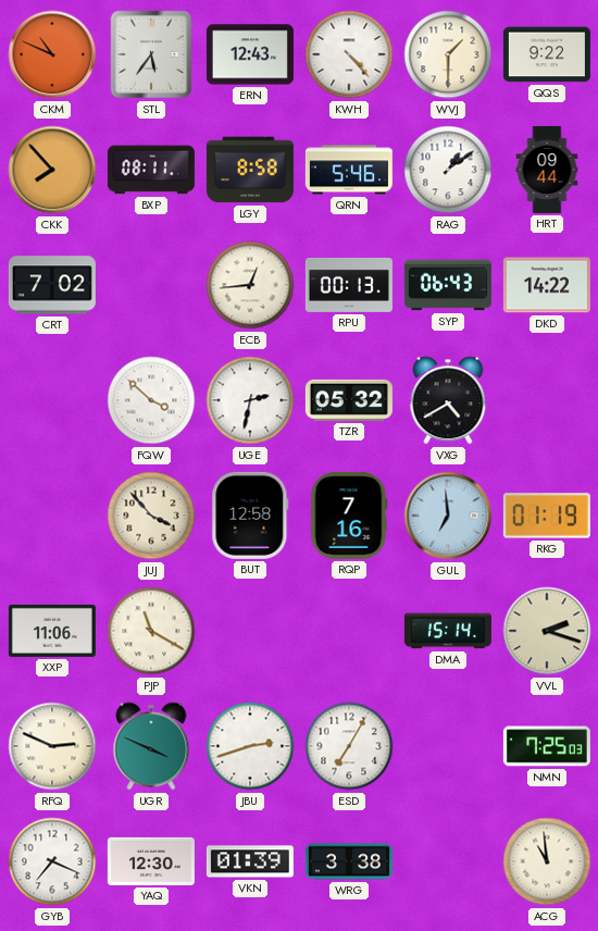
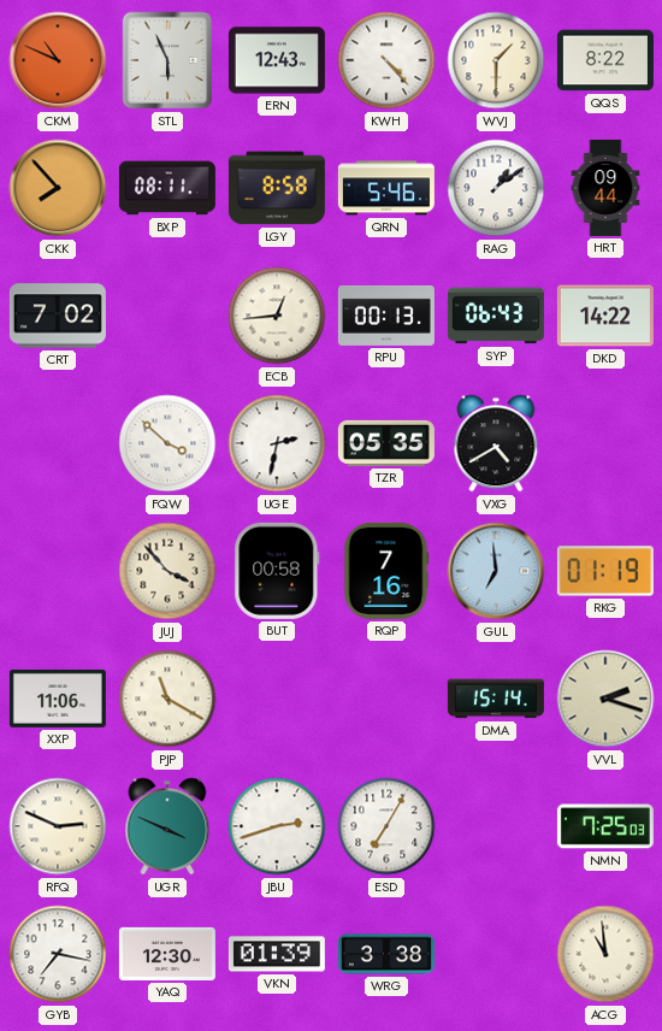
STL: 5:36 -> 5:56
QQS: 9:22 -> 8:22
TZR: 05:32 -> 05:35
BUT: 12:58 -> 00:58
GYB: 7:19 -> 7:17
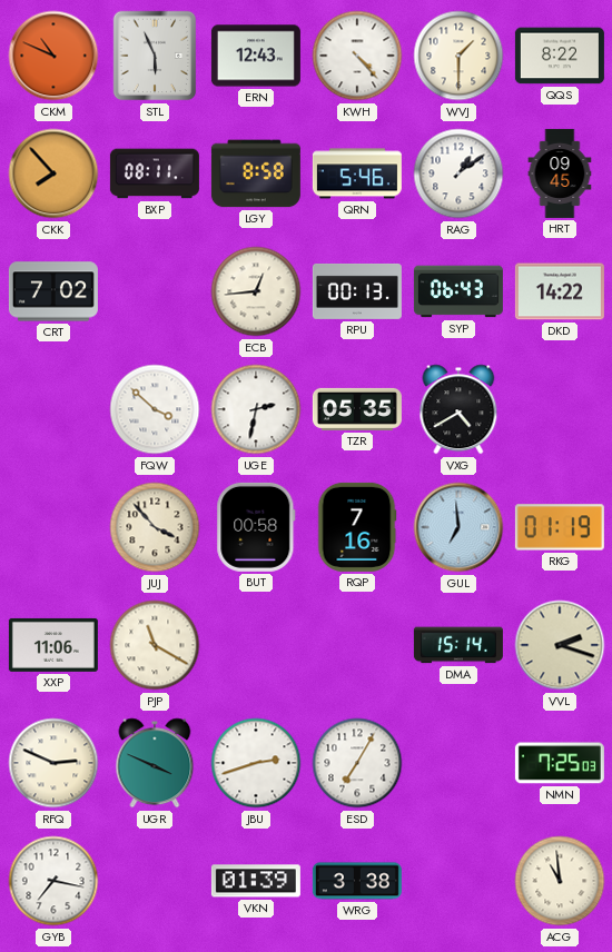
HRT: 09:44 -> 09:45
YAQ: 12:30 -> none
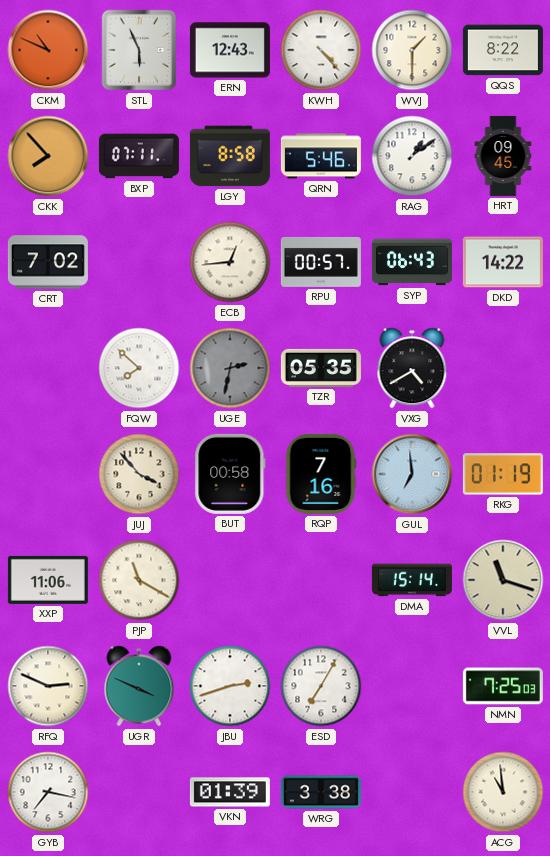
BXP: 08:11 -> 07:11
RPU: 00:13 -> 00:57
FQW: 3:52 -> 7:52
UGE dial: white -> grey
VVL: 2:18 -> 11:18
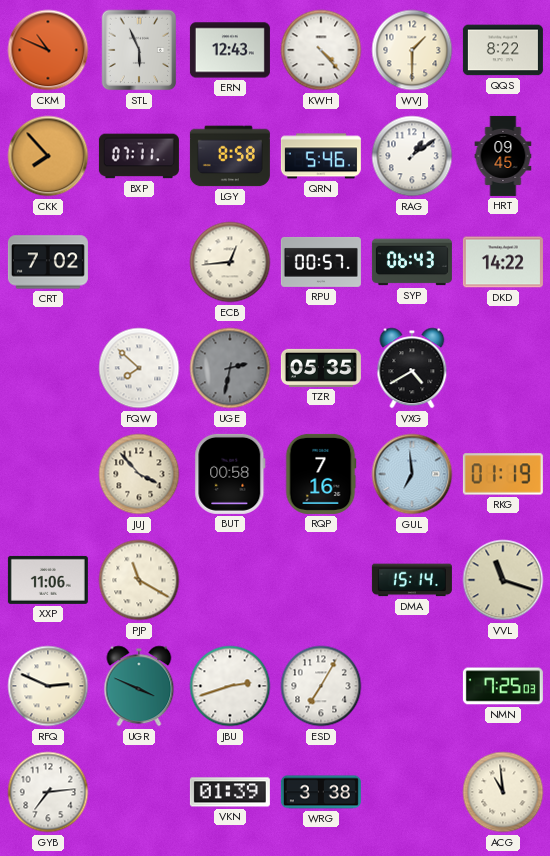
GYB: 7:17 -> 7:14
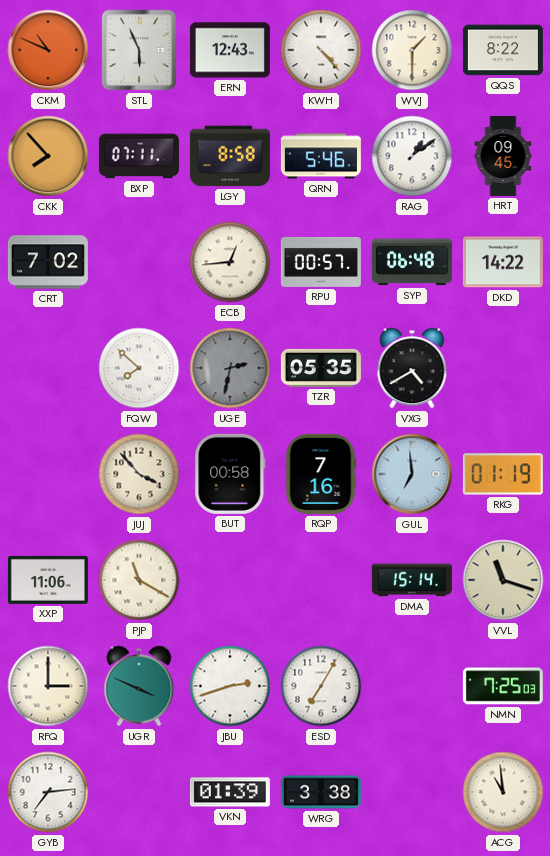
SYP: 06:43 -> 06:48
RFQ: 2:49 -> 3:00
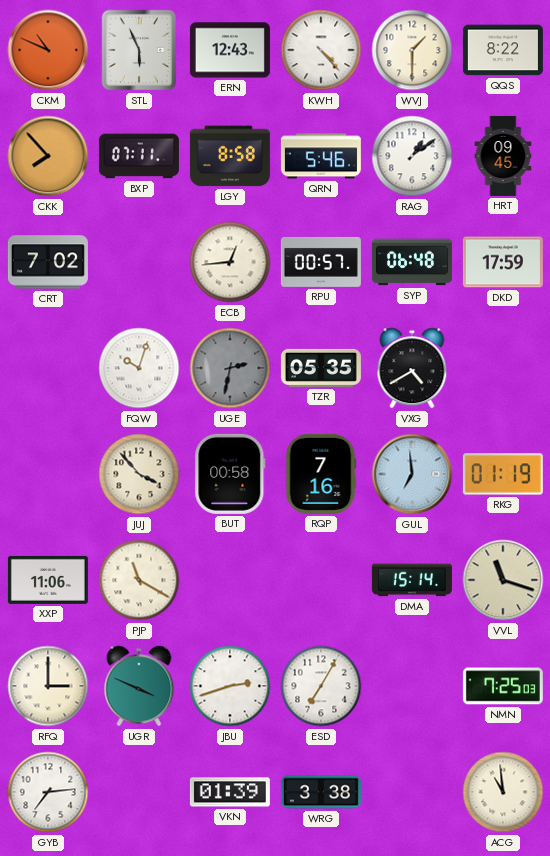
DKD: 14:22 -> 17:59
FQW: 7:52 -> 10:03
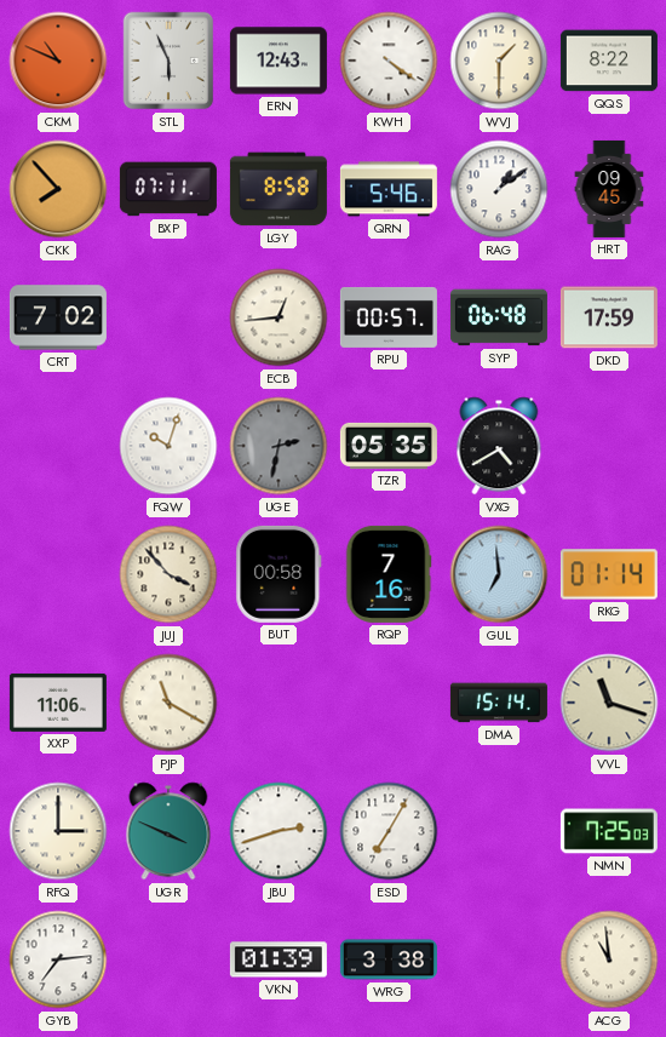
KWH: 4:23 -> 4:21
RKG: 01:19 -> 01:14
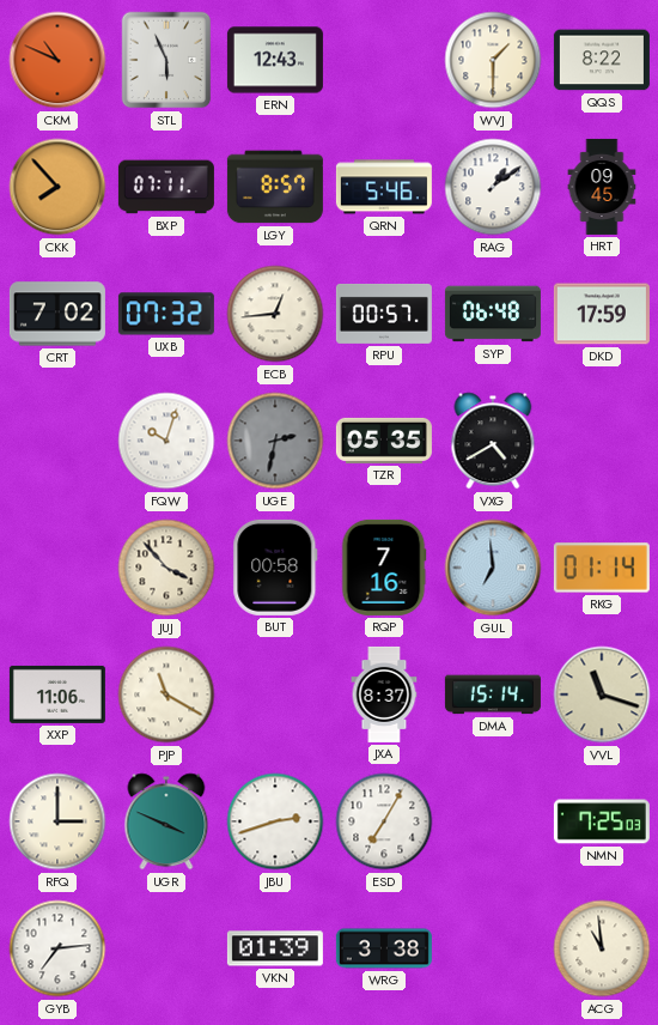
KWH: 4:21 -> none
LGY: 8:58 -> 8:57
UXB: none -> 07:32
JXA: none -> 8:37
